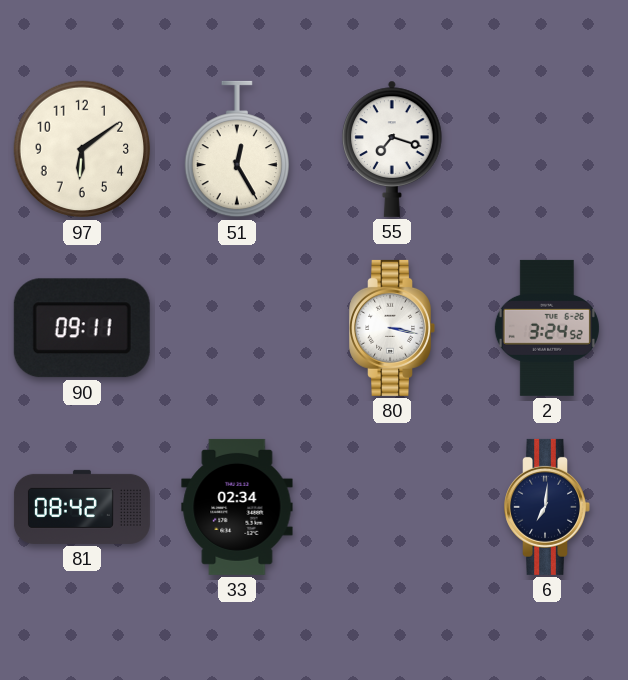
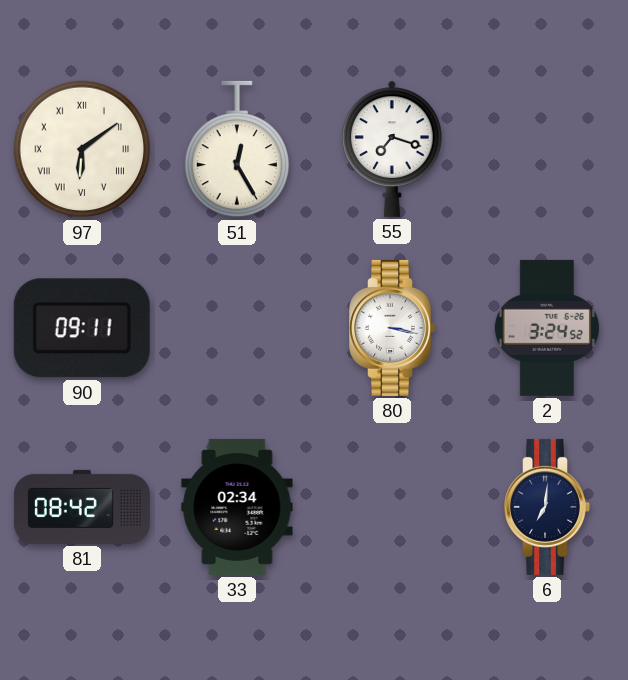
97 numerals: Arabic -> Roman
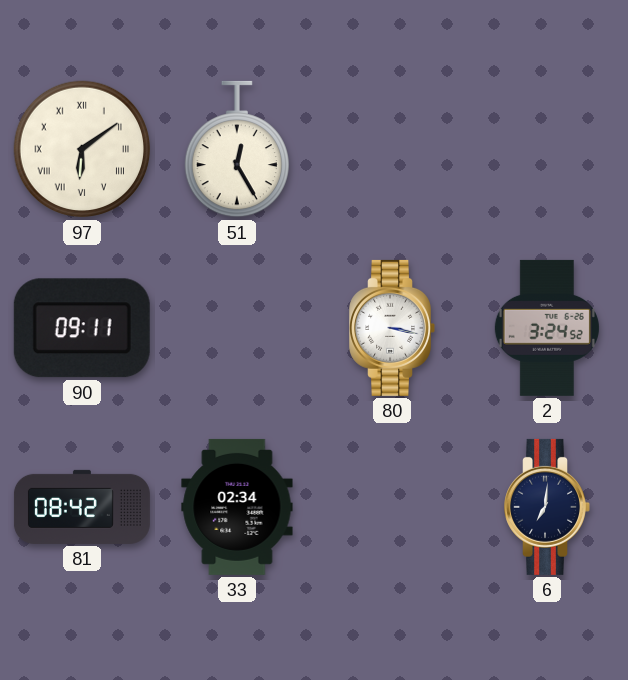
55: 7:18 -> none
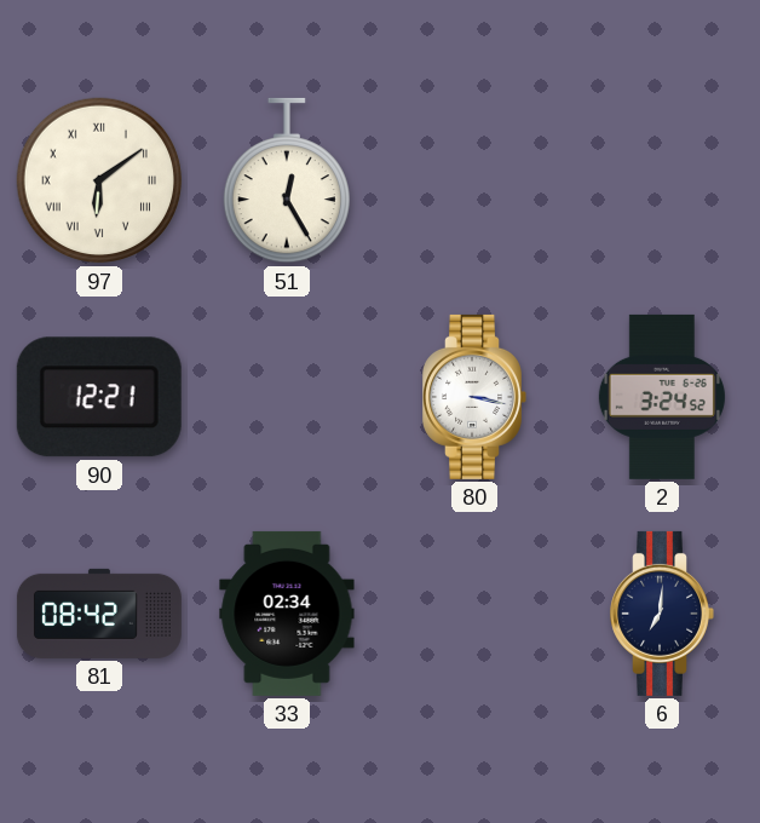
90: 09:11 -> 12:21
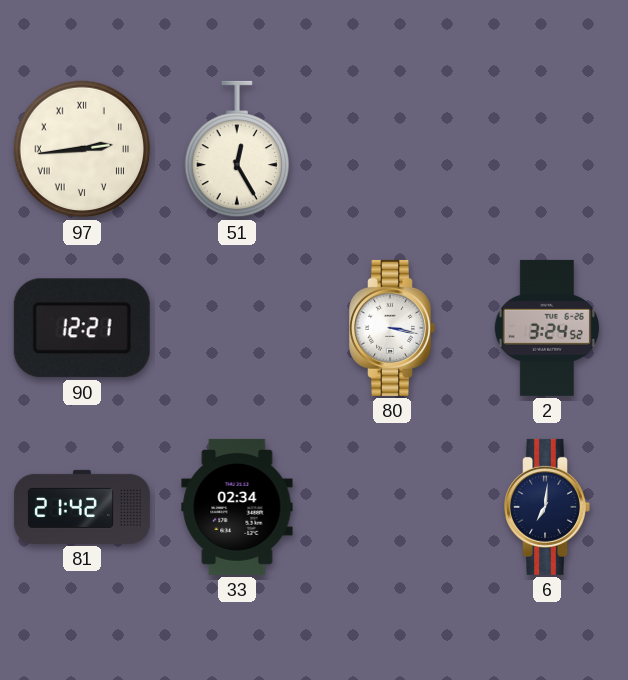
97: 6:09 -> 2:44
81: 08:42 -> 21:42
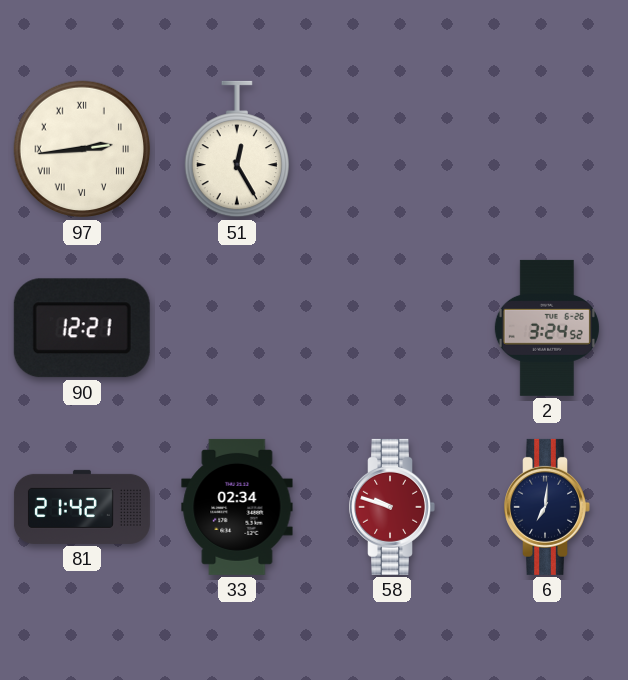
80: 3:17 -> none
58: none -> 9:48
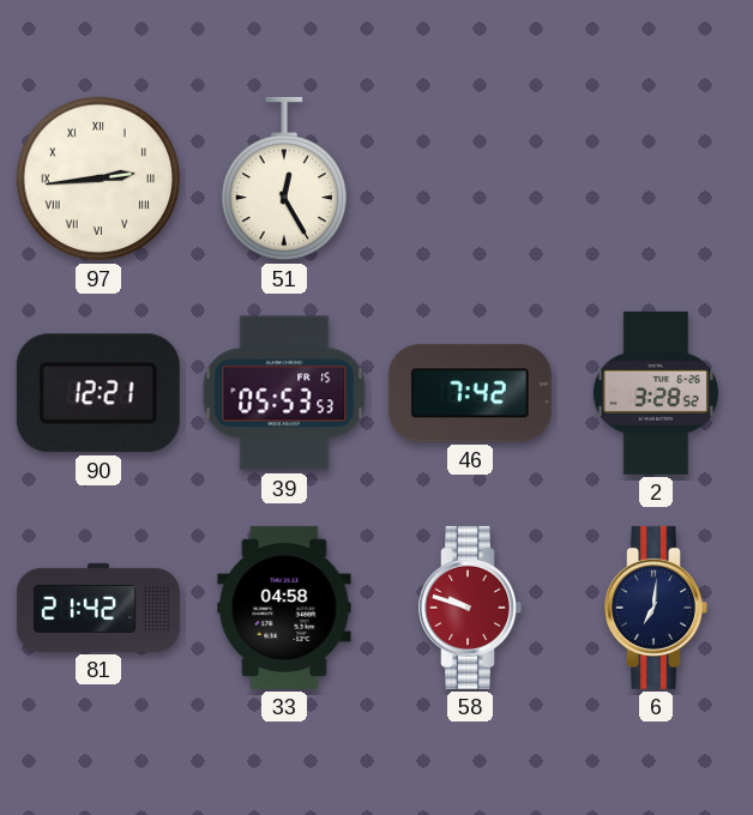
39: none -> 05:53
46: none -> 7:42
2: 3:24 -> 3:28
33: 02:34 -> 04:58
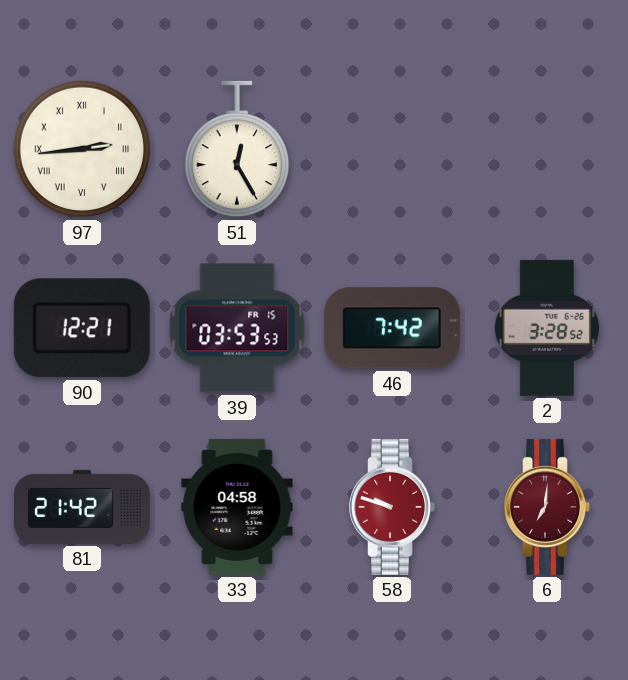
39: 05:53 -> 03:53
6 dial: navy -> burgundy
